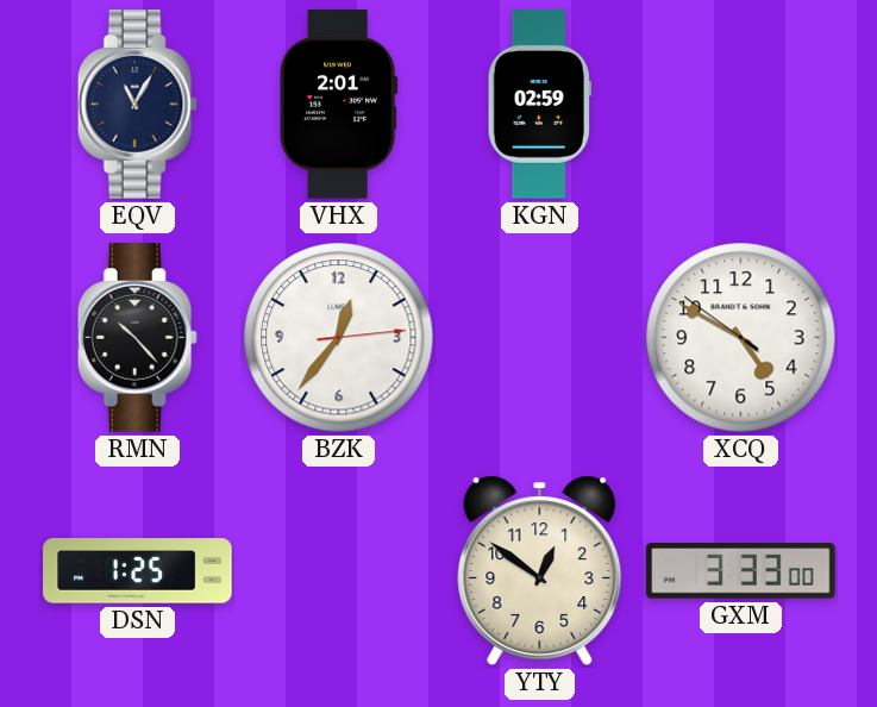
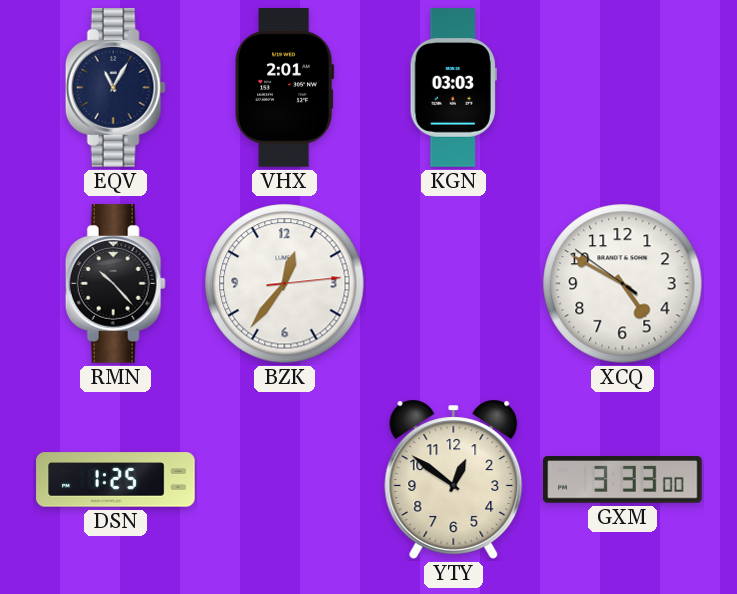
KGN: 02:59 -> 03:03
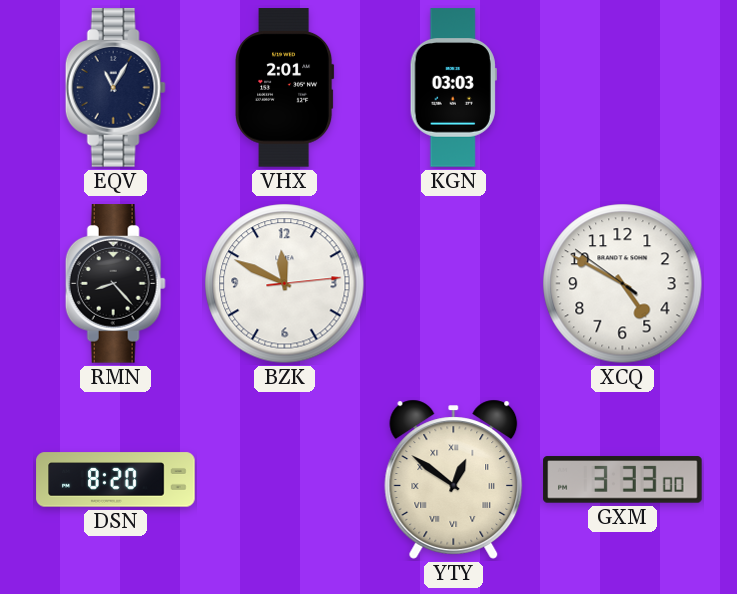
RMN: 10:23 -> 8:23
BZK: 12:36 -> 11:49
DSN: 1:25 -> 8:20
YTY numerals: Arabic -> Roman
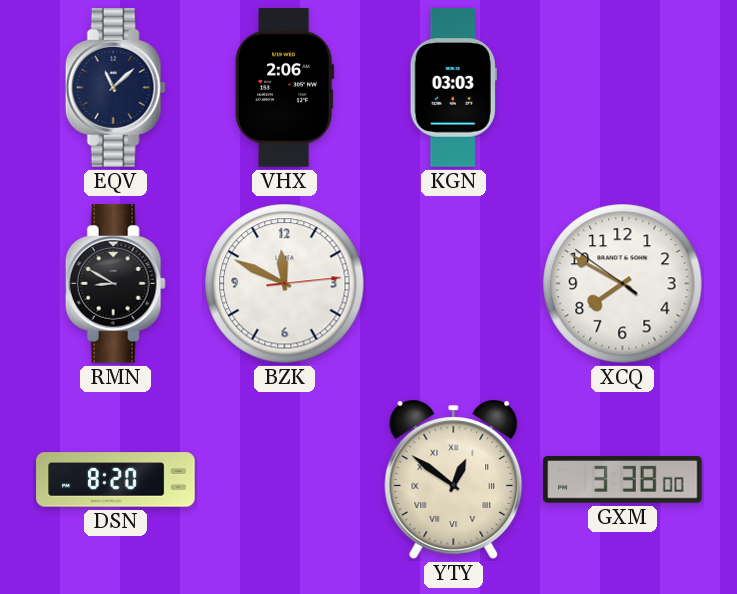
EQV: 11:05 -> 11:08
VHX: 2:01 -> 2:06
RMN: 8:23 -> 8:50
XCQ: 4:49 -> 7:49
GXM: 3:33 -> 3:38
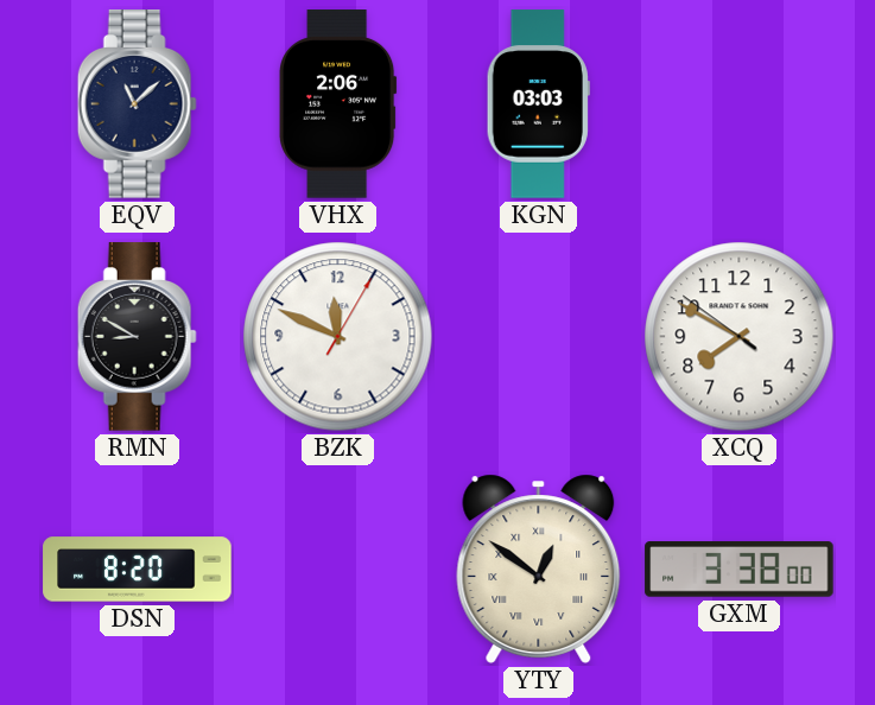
BZK: 11:49:14 -> 11:49:05
